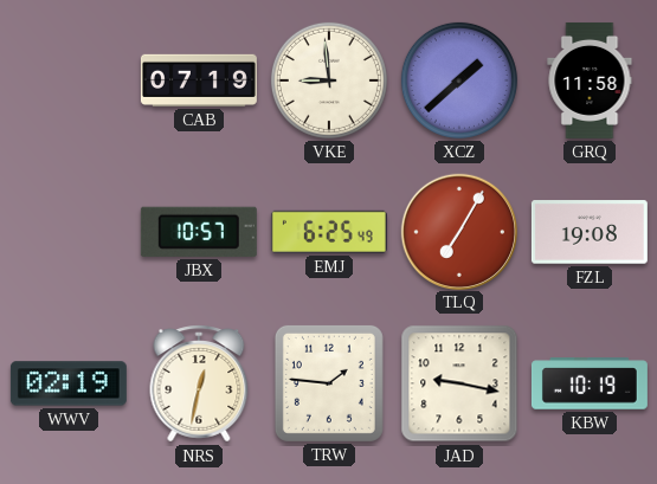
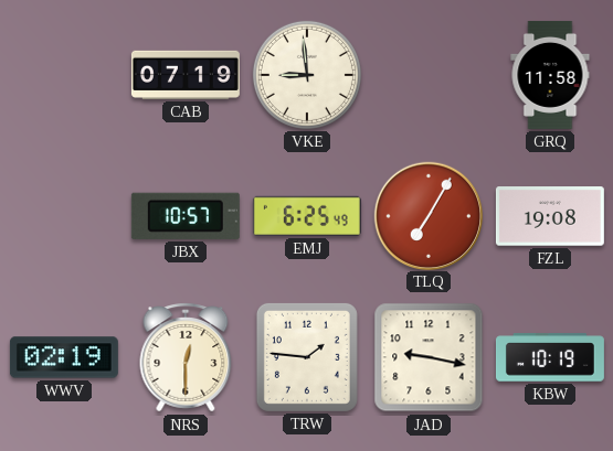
XCZ: 1:38 -> none
NRS: 12:32 -> 12:30
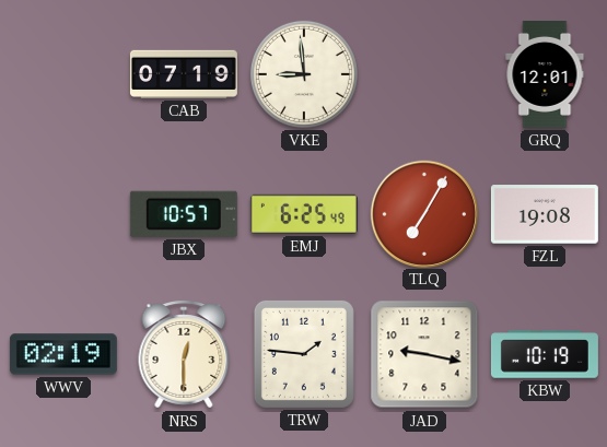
GRQ: 11:58 -> 12:01
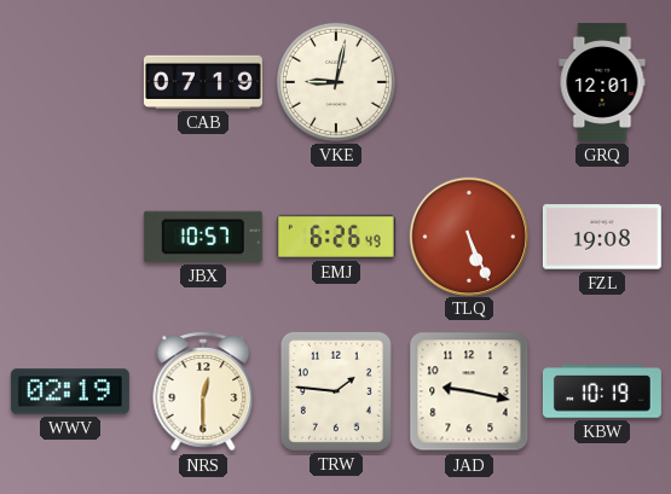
VKE: 8:59 -> 9:02
EMJ: 6:25 -> 6:26
TLQ: 7:05 -> 5:26
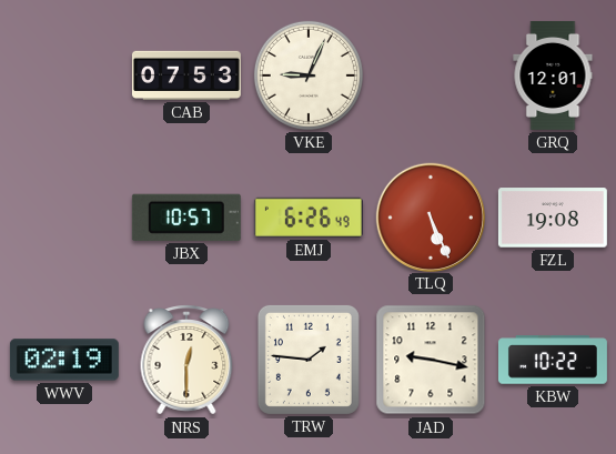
CAB: 07:19 -> 07:53
VKE: 9:02 -> 9:04
KBW: 10:19 -> 10:22
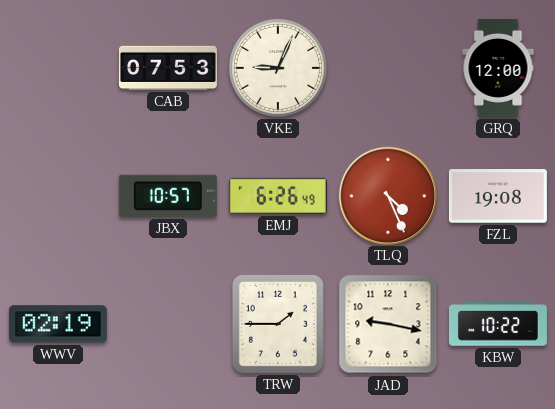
GRQ: 12:01 -> 12:00
TLQ: 5:26 -> 4:26
NRS: 12:30 -> none
TRW: 1:46 -> 1:45
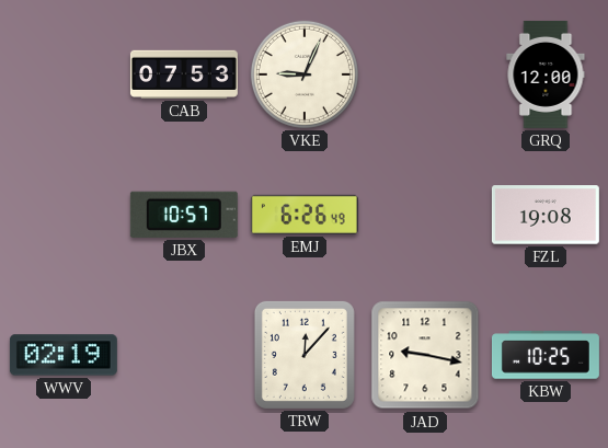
TLQ: 4:26 -> none
TRW: 1:45 -> 12:07
KBW: 10:22 -> 10:25
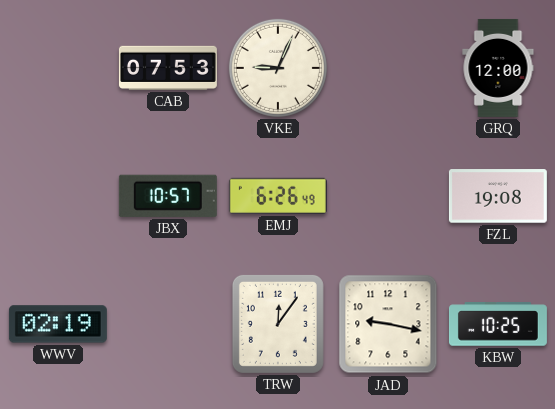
TRW: 12:07 -> 12:06
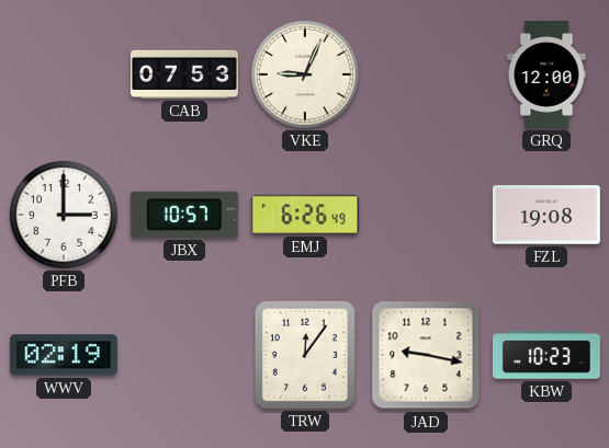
PFB: none -> 3:00
KBW: 10:25 -> 10:23
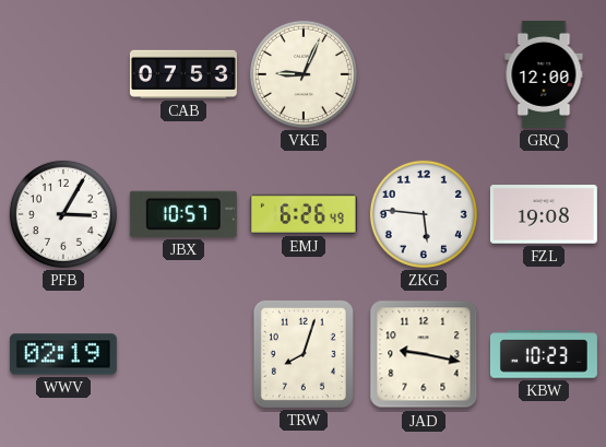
PFB: 3:00 -> 3:05
ZKG: none -> 5:46
TRW: 12:06 -> 8:03
